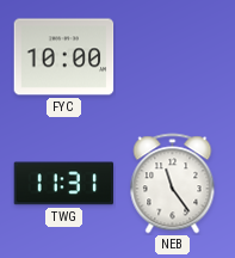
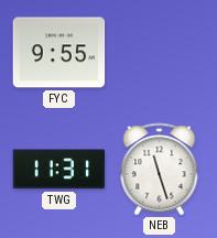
FYC: 10:00 -> 9:55
NEB: 11:24 -> 11:27
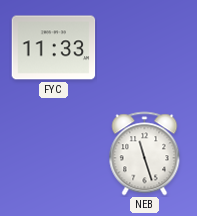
FYC: 9:55 -> 11:33
TWG: 11:31 -> none
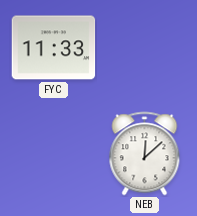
NEB: 11:27 -> 12:08
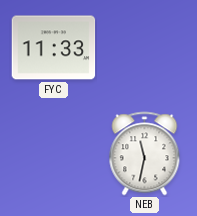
NEB: 12:08 -> 11:32
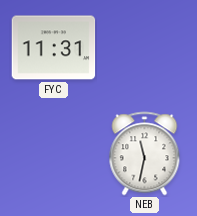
FYC: 11:33 -> 11:31
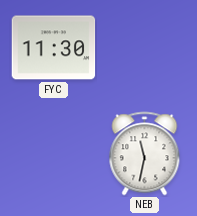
FYC: 11:31 -> 11:30
